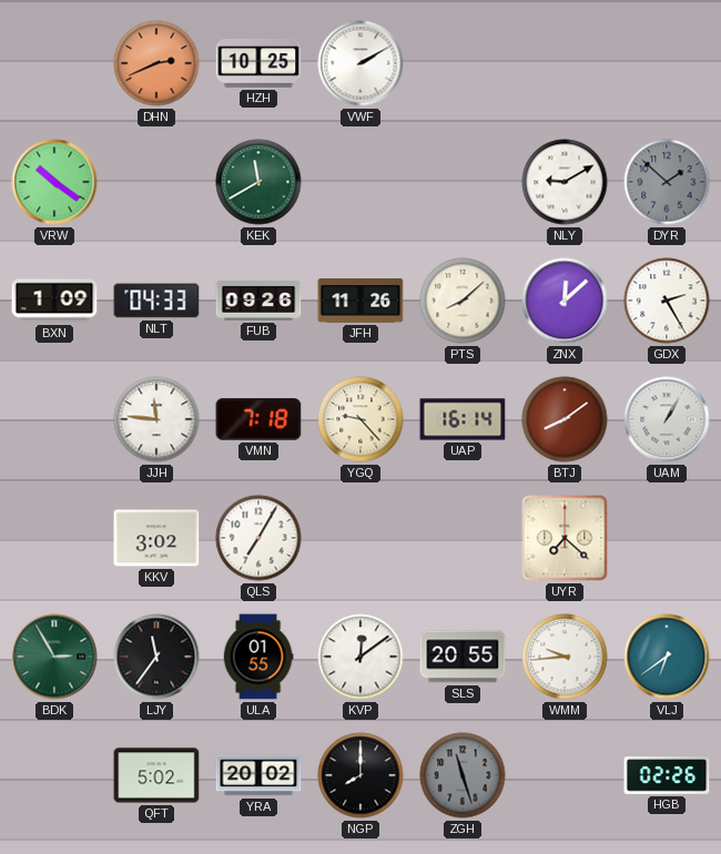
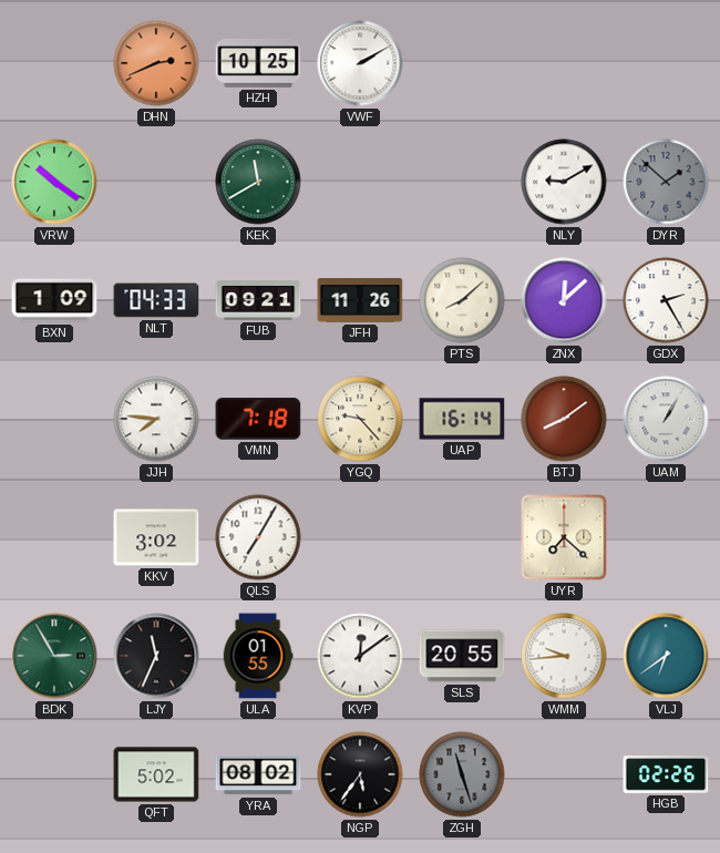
FUB: 09:26 -> 09:21
JJH: 11:46 -> 7:46
LJY: 11:36 -> 11:34
YRA: 20:02 -> 08:02
NGP: 8:00 -> 5:36
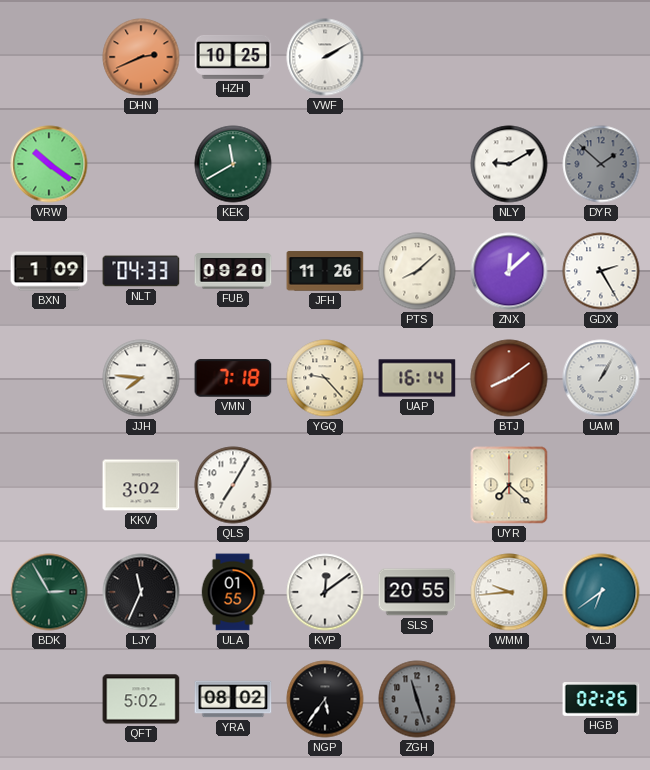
FUB: 09:21 -> 09:20
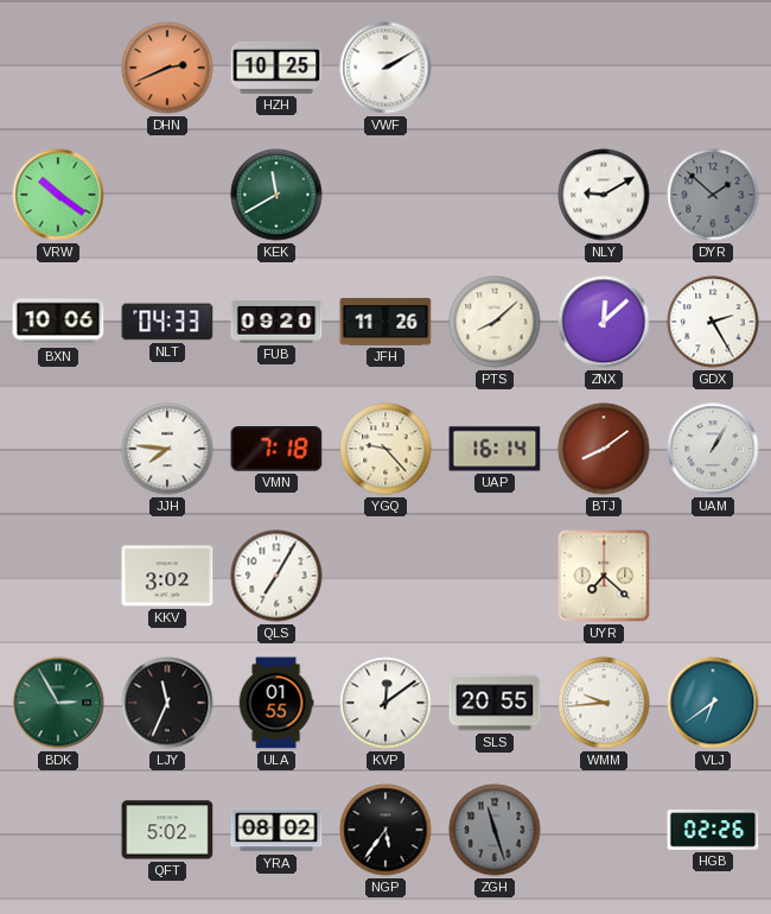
BXN: 1:09 -> 10:06
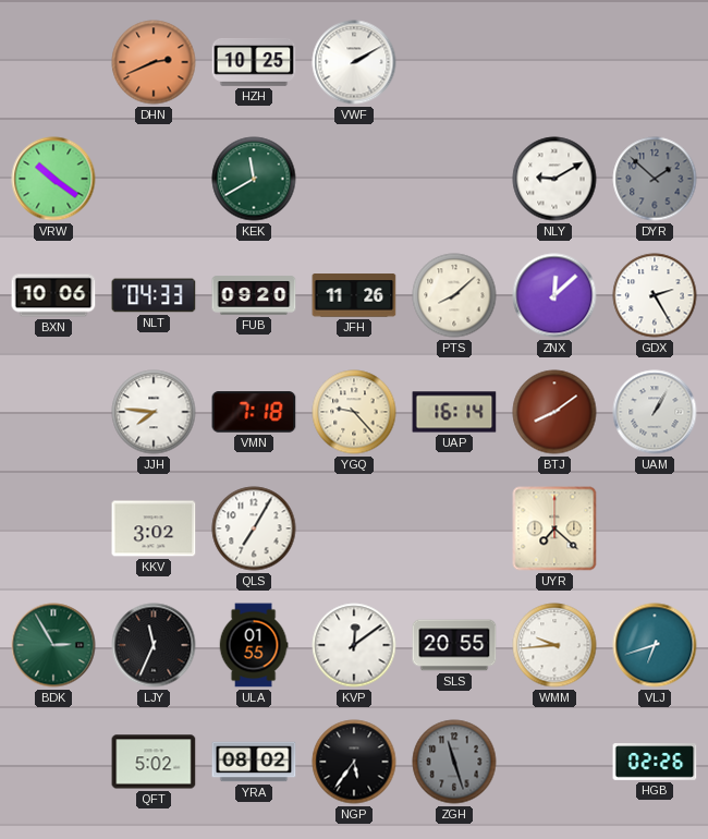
VLJ: 6:39 -> 6:42
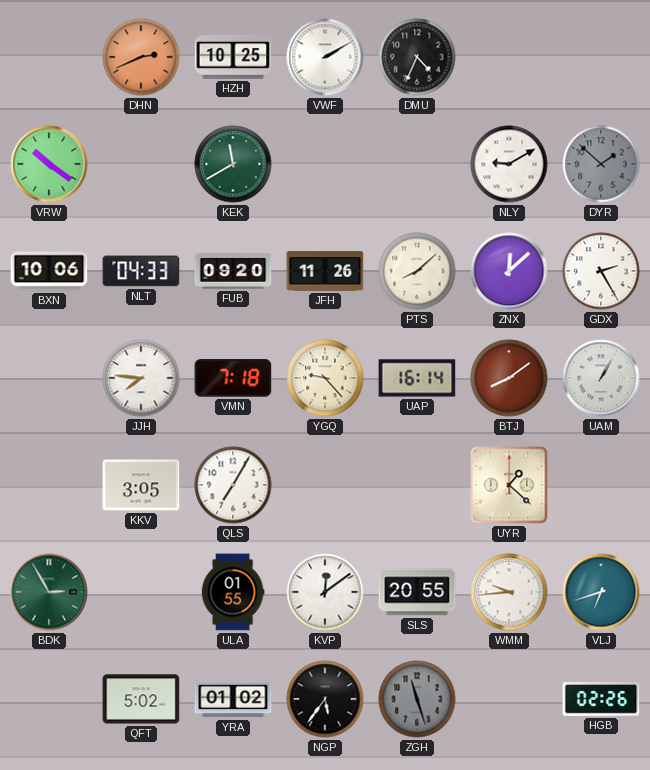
DMU: none -> 4:34
KKV: 3:02 -> 3:05
UYR: 7:22 -> 1:22
LJY: 11:34 -> none
YRA: 08:02 -> 01:02
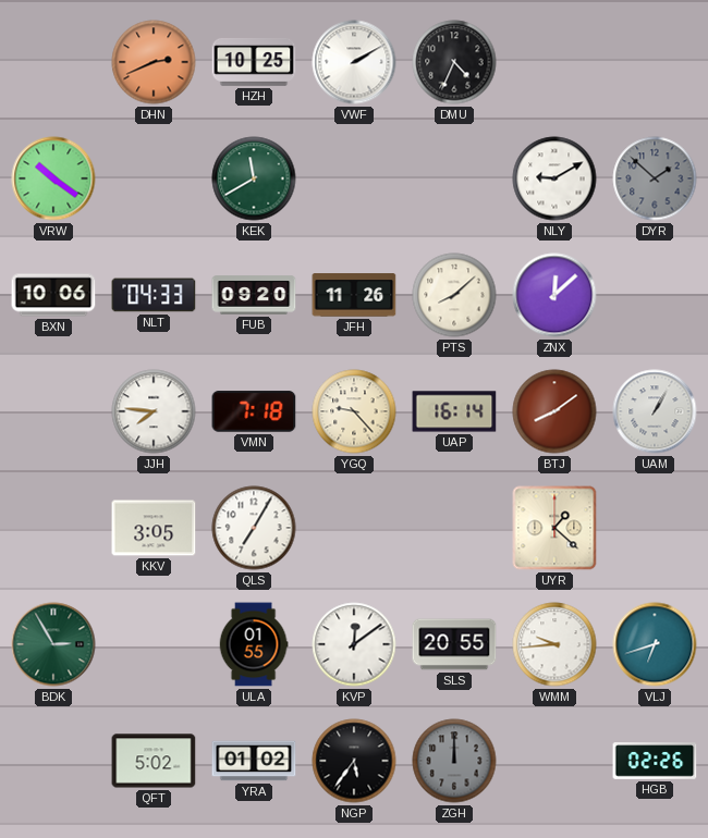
GDX: 2:25 -> none
ZGH: 11:27 -> 12:00
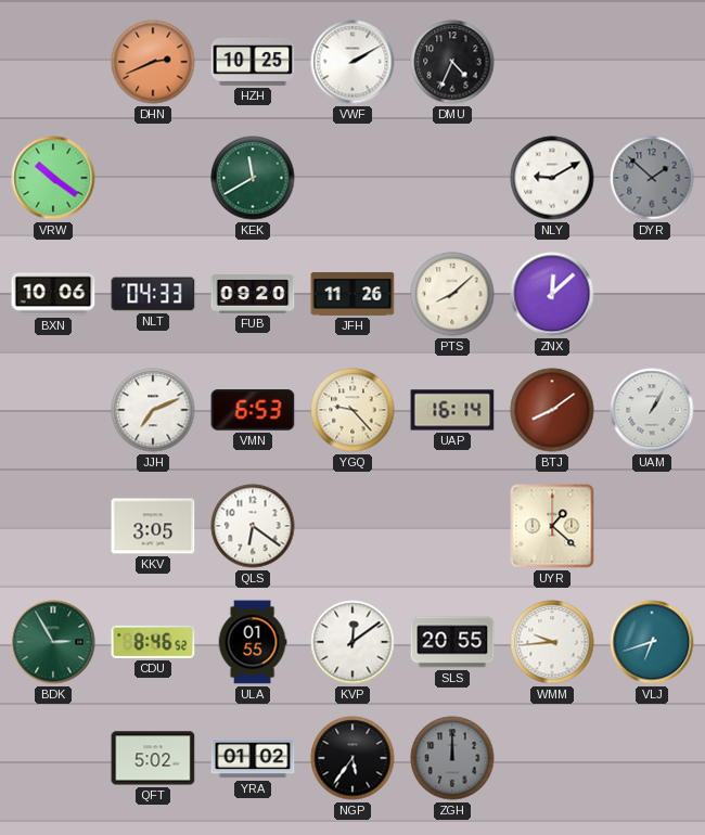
JJH: 7:46 -> 7:11
VMN: 7:18 -> 6:53
QLS: 7:05 -> 6:21
CDU: none -> 8:46
HGB: 02:26 -> none
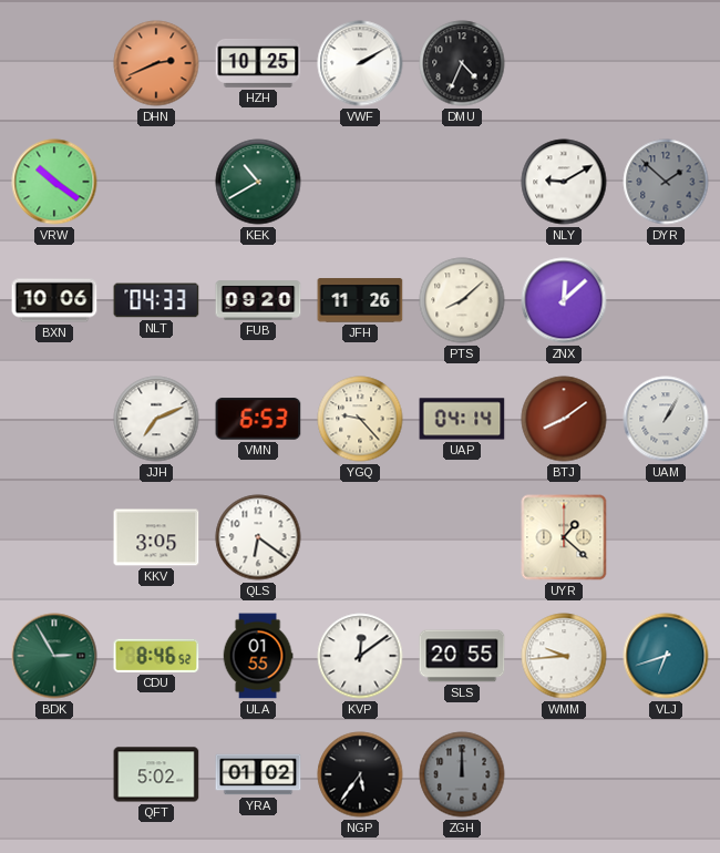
KEK: 11:40 -> 10:40
UAP: 16:14 -> 04:14
